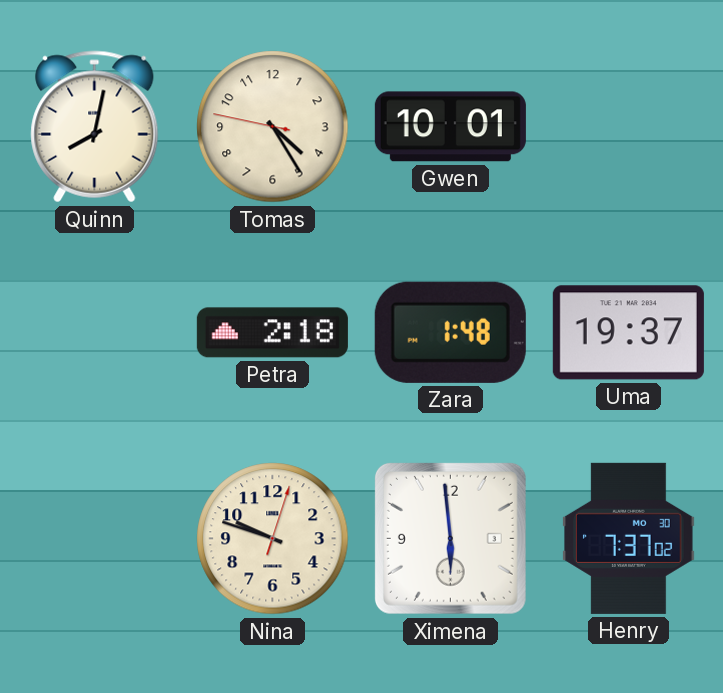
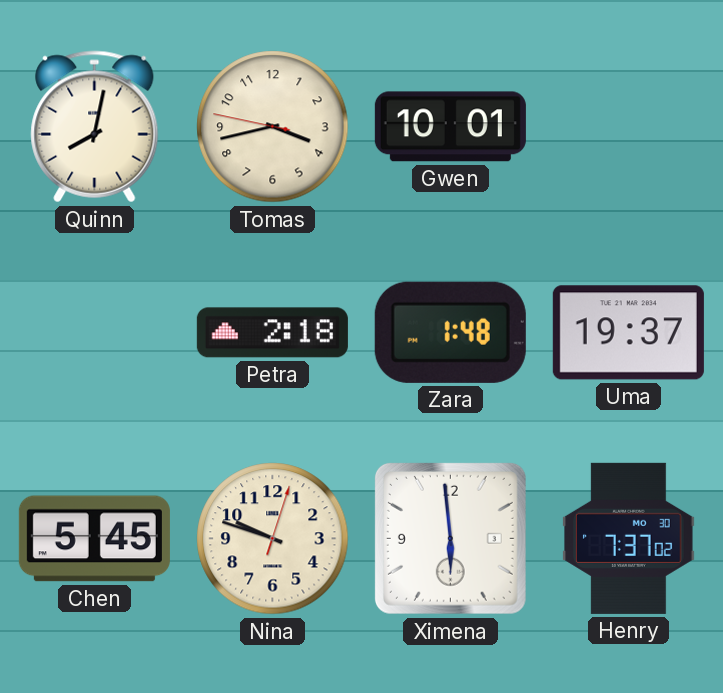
Tomas: 4:24 -> 3:42
Chen: none -> 5:45
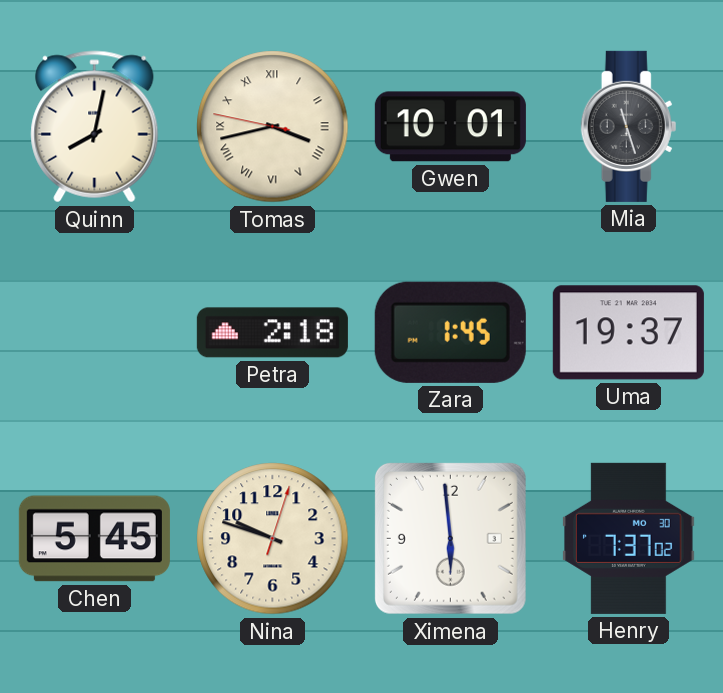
Tomas numerals: Arabic -> Roman
Mia: none -> 11:27
Zara: 1:48 -> 1:45
